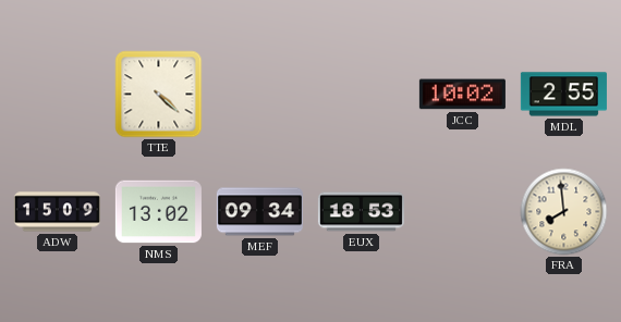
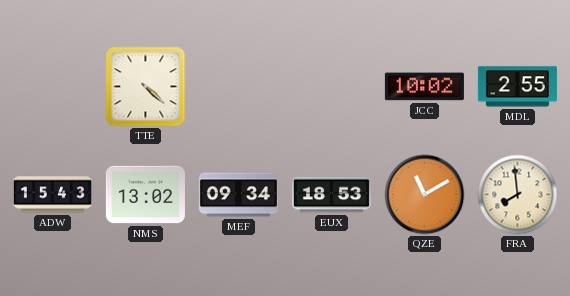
ADW: 15:09 -> 15:43
QZE: none -> 11:10
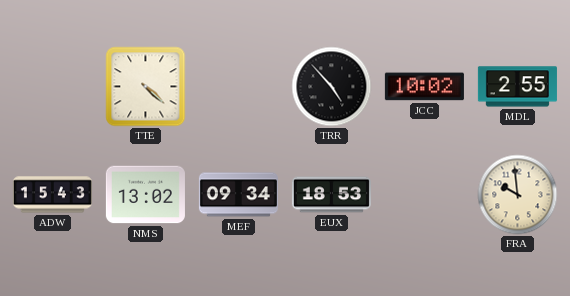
TRR: none -> 4:53
QZE: 11:10 -> none
FRA: 7:59 -> 9:59
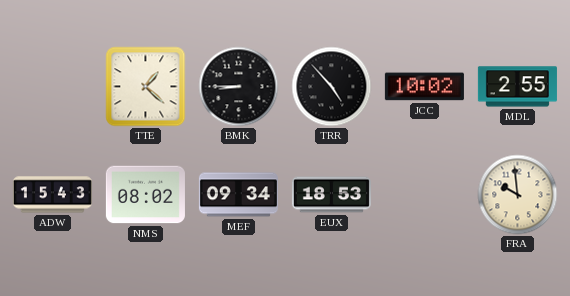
TTE: 4:22 -> 1:22
BMK: none -> 8:45
NMS: 13:02 -> 08:02
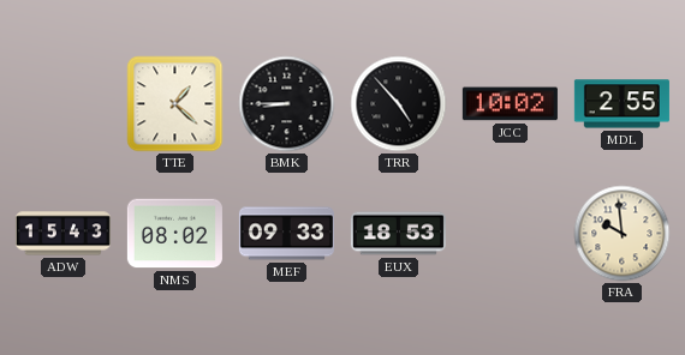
MEF: 09:34 -> 09:33
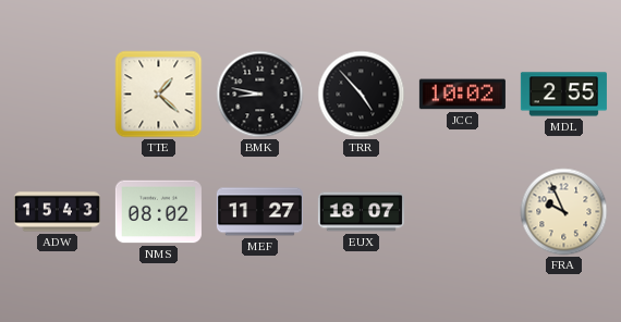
BMK: 8:45 -> 8:47
MEF: 09:33 -> 11:27
EUX: 18:53 -> 18:07
FRA: 9:59 -> 9:56
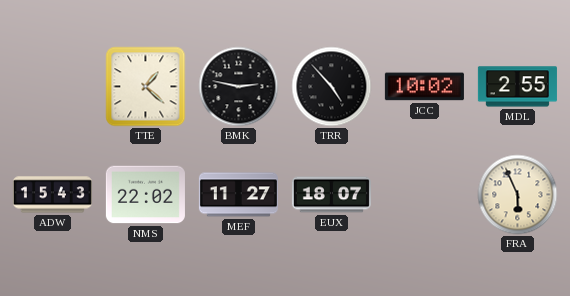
BMK: 8:47 -> 2:47
NMS: 08:02 -> 22:02
FRA: 9:56 -> 5:56
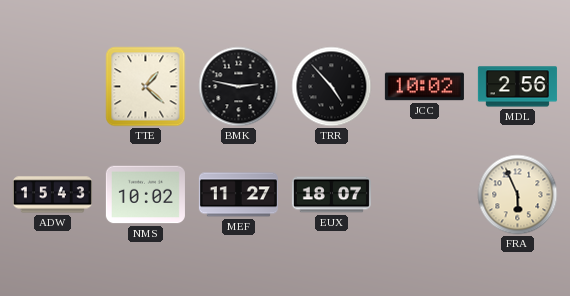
MDL: 2:55 -> 2:56
NMS: 22:02 -> 10:02
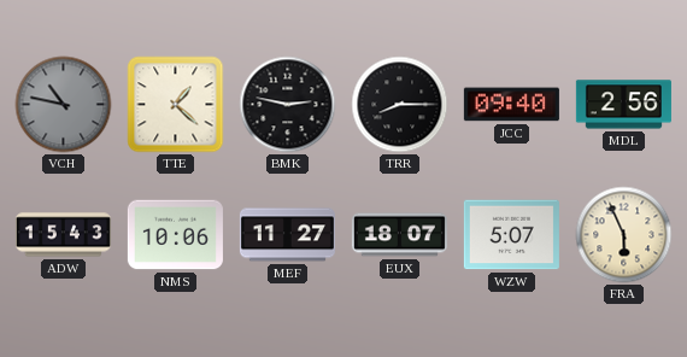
VCH: none -> 10:47
TRR: 4:53 -> 8:15
JCC: 10:02 -> 09:40
NMS: 10:02 -> 10:06
WZW: none -> 5:07
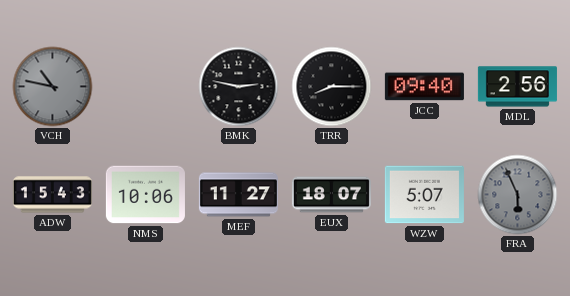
TTE: 1:22 -> none
FRA dial: cream -> grey
